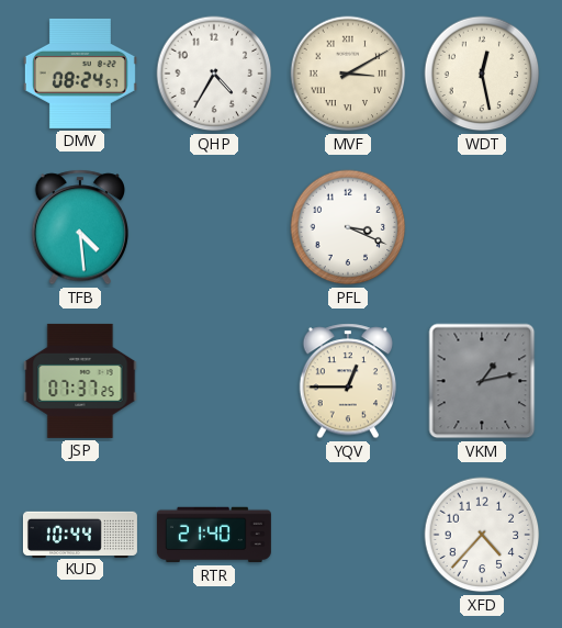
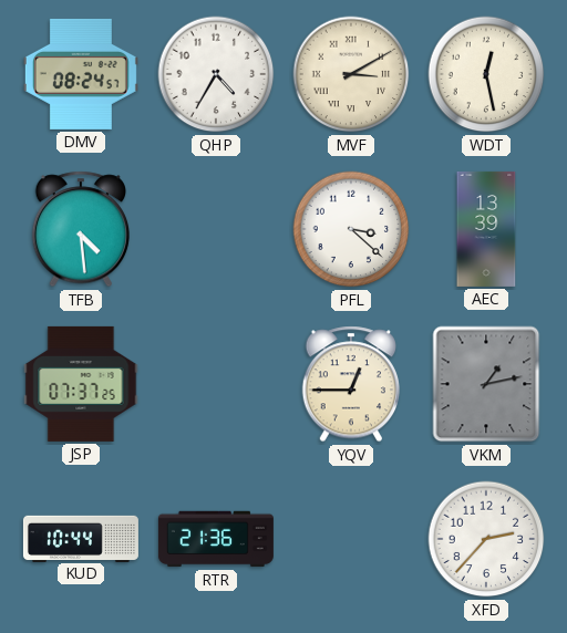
PFL: 3:19 -> 3:22
AEC: none -> 13:39
RTR: 21:40 -> 21:36
XFD: 4:37 -> 2:37
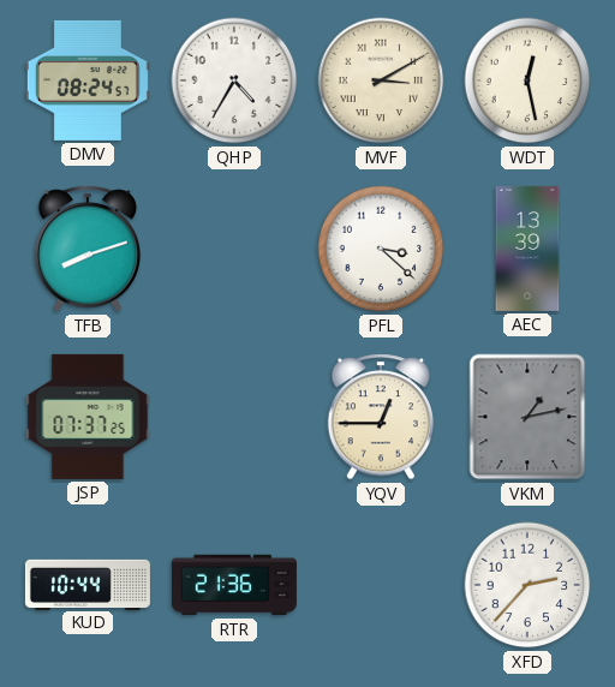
TFB: 4:29 -> 8:12
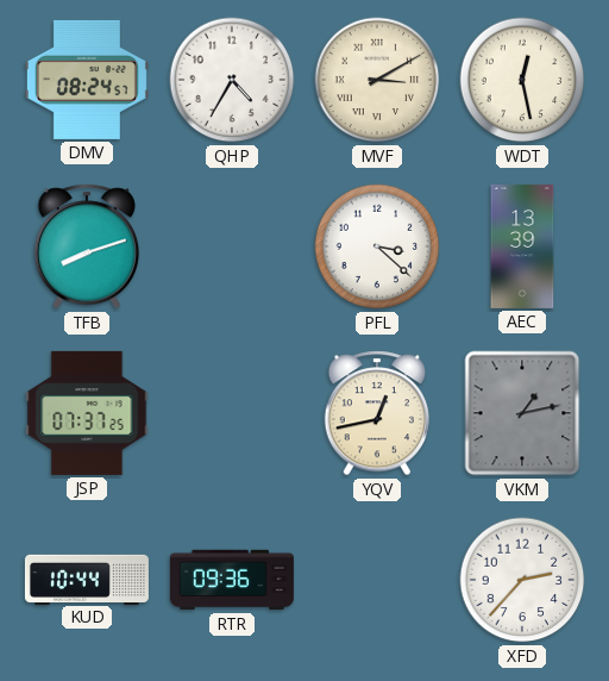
YQV: 12:45 -> 12:43
RTR: 21:36 -> 09:36
